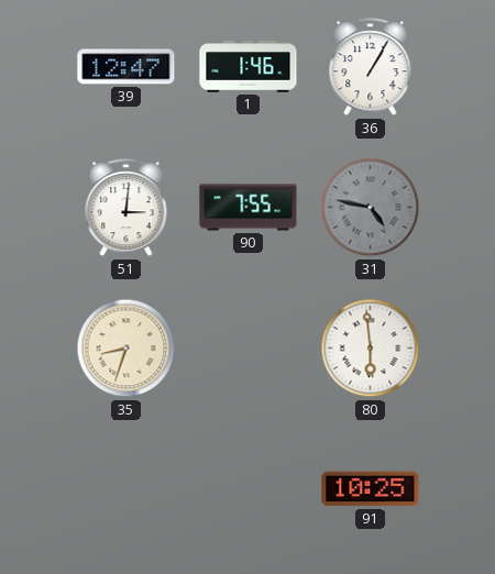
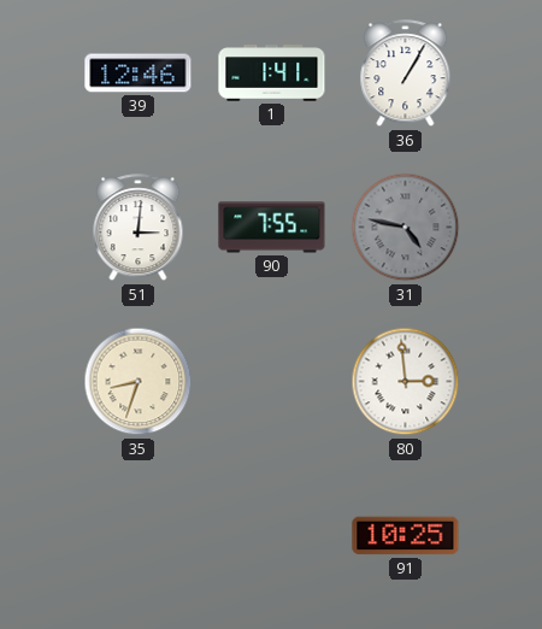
39: 12:47 -> 12:46
1: 1:46 -> 1:41
80: 5:59 -> 2:59
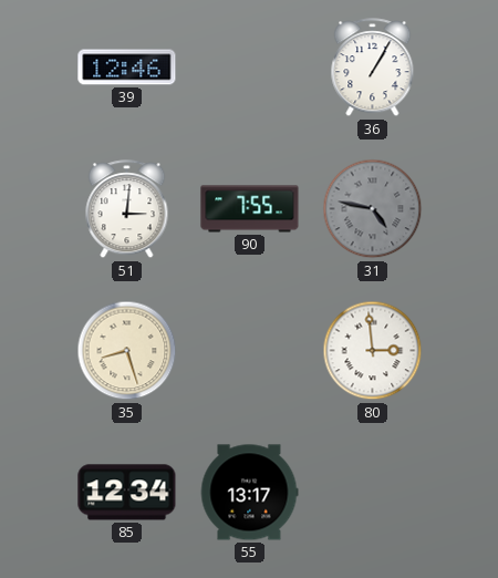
1: 1:41 -> none
35: 8:33 -> 8:27
85: none -> 12:34
55: none -> 13:17
91: 10:25 -> none
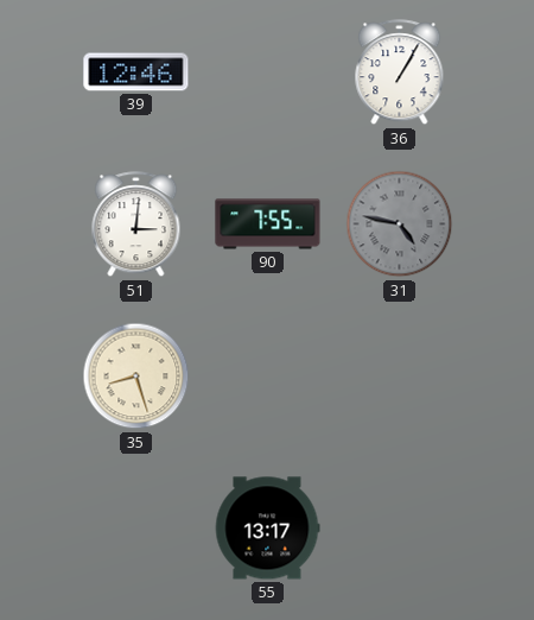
80: 2:59 -> none
85: 12:34 -> none
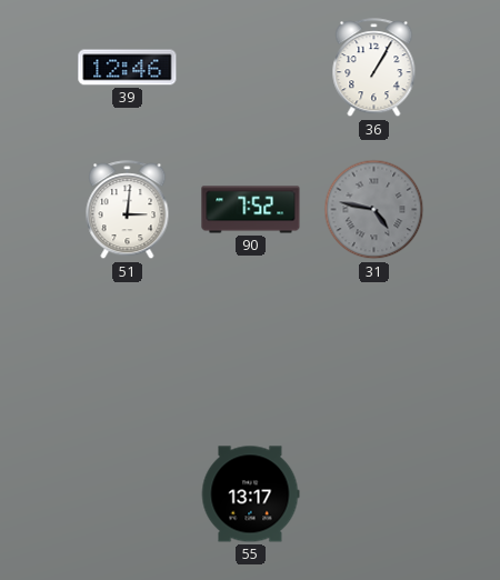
90: 7:55 -> 7:52
35: 8:27 -> none
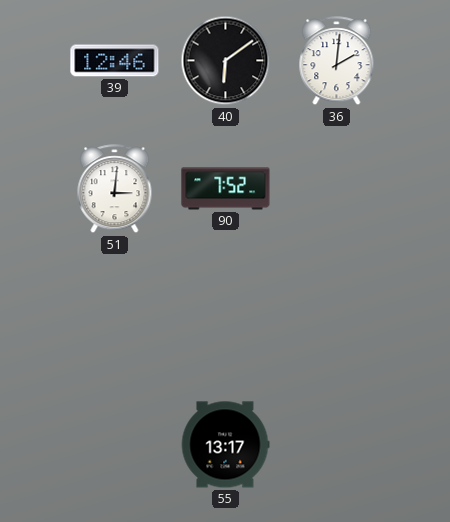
40: none -> 6:09
36: 1:05 -> 2:01
31: 4:47 -> none
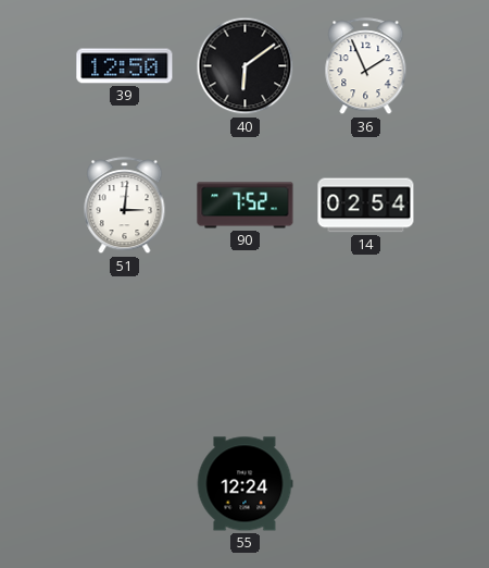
39: 12:46 -> 12:50
36: 2:01 -> 1:56
14: none -> 02:54
55: 13:17 -> 12:24
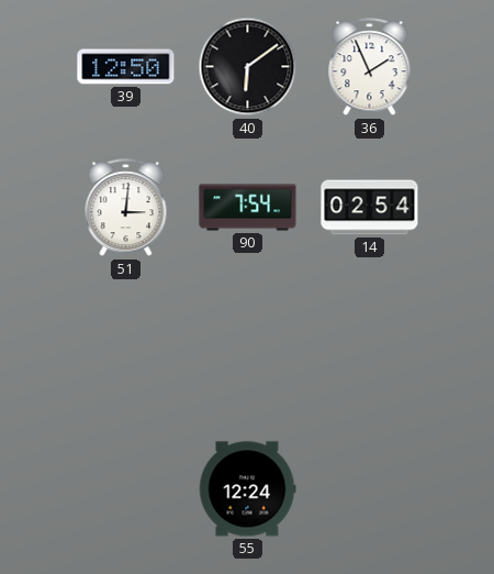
90: 7:52 -> 7:54
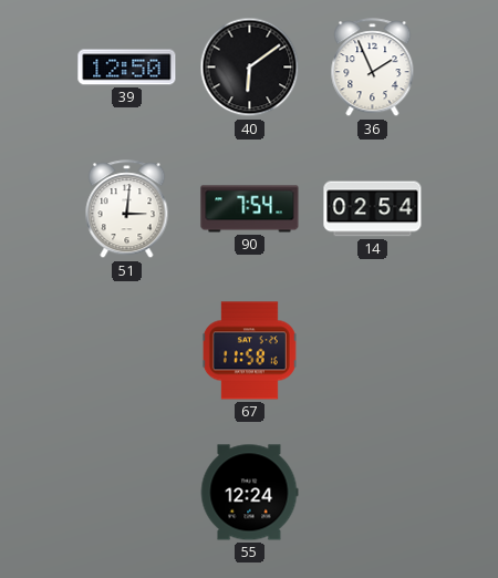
67: none -> 11:58
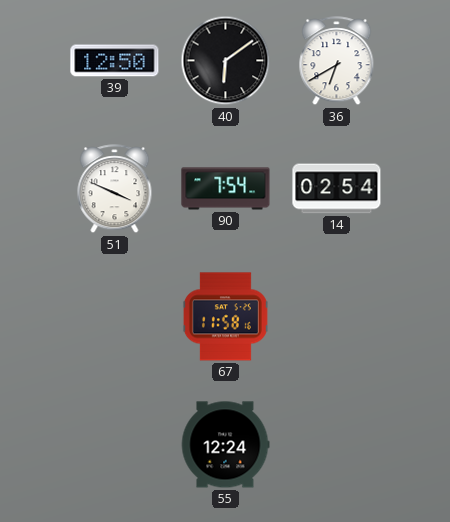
36: 1:56 -> 6:40
51: 3:01 -> 3:49
